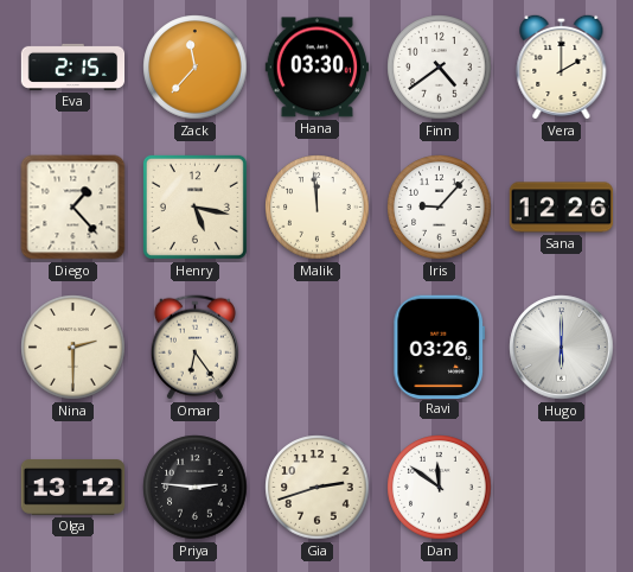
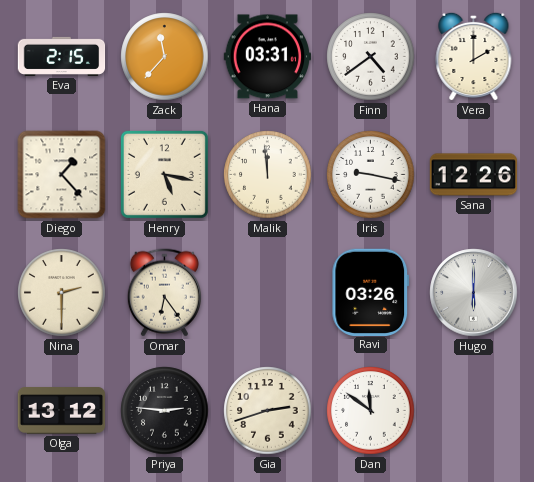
Hana: 03:30 -> 03:31
Iris: 9:07 -> 9:17
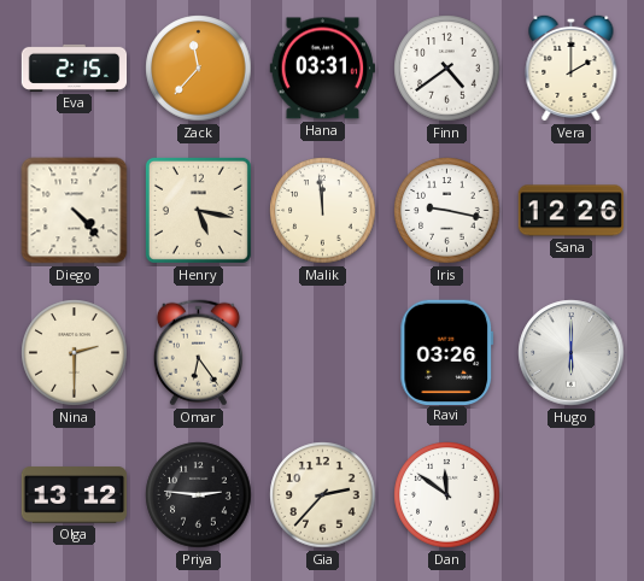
Diego: 1:23 -> 4:23
Gia: 2:42 -> 2:37
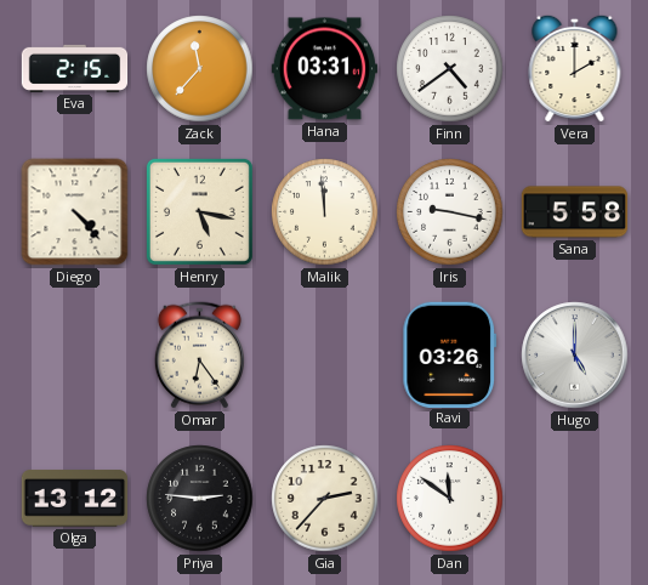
Sana: 12:26 -> 5:58
Nina: 2:30 -> none
Hugo: 6:00 -> 5:00
